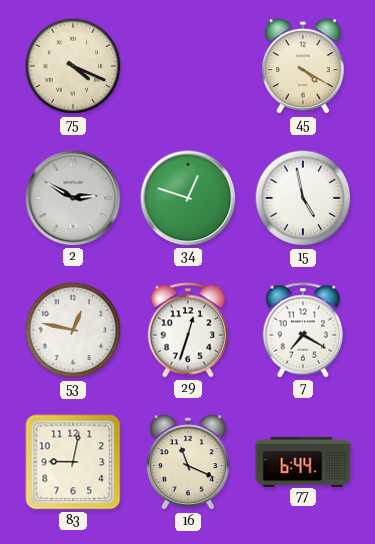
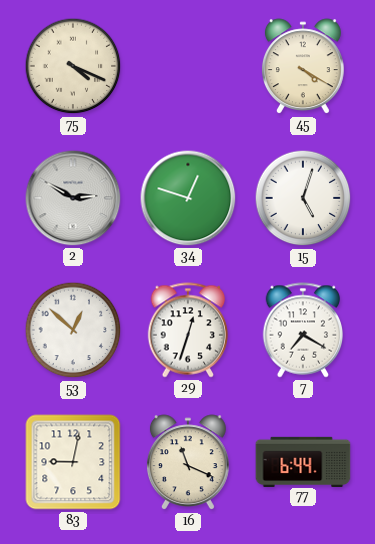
15: 4:58 -> 5:03
53: 12:47 -> 12:52
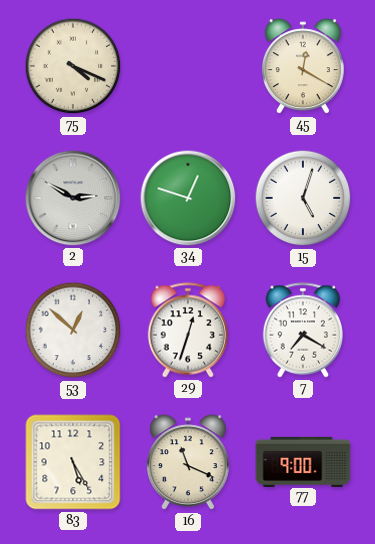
45: 4:20 -> 12:20
83: 9:02 -> 5:25
77: 6:44 -> 9:00
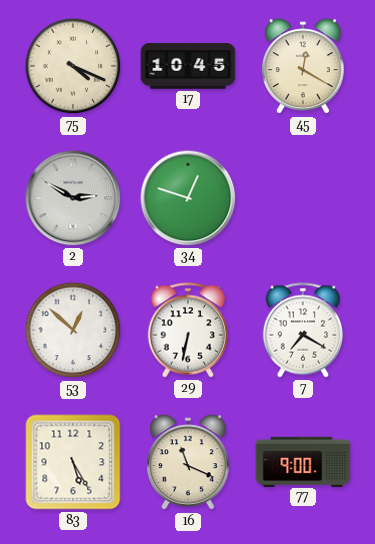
17: none -> 10:45
15: 5:03 -> none
29: 12:33 -> 6:32
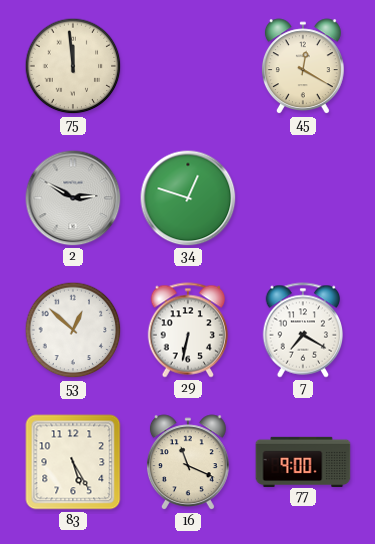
75: 4:19 -> 11:59
17: 10:45 -> none
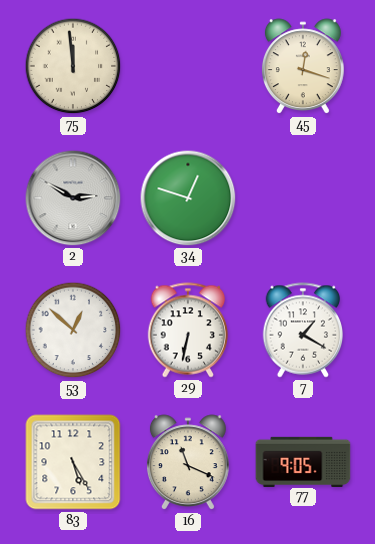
45: 12:20 -> 12:18
7: 7:20 -> 1:20
77: 9:00 -> 9:05
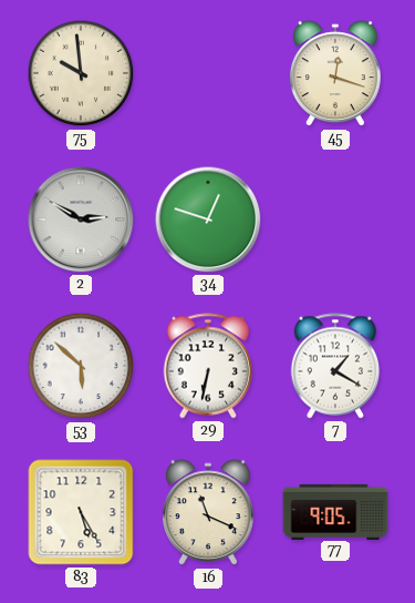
75: 11:59 -> 9:59
53: 12:52 -> 5:52
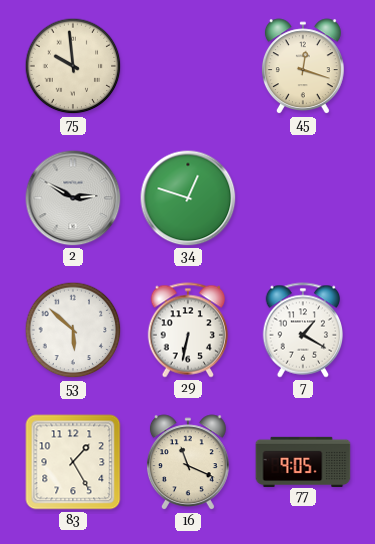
83: 5:25 -> 1:25
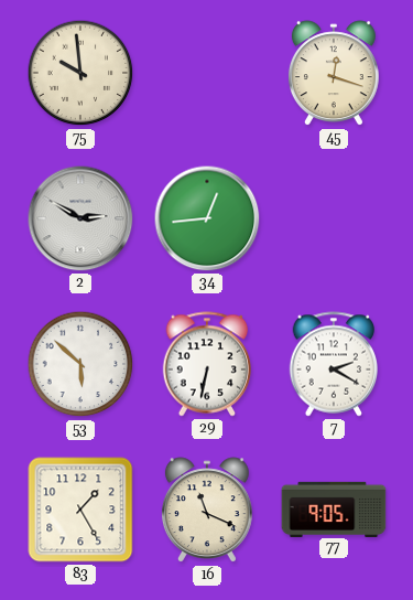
34: 12:48 -> 12:44
7: 1:20 -> 2:20
